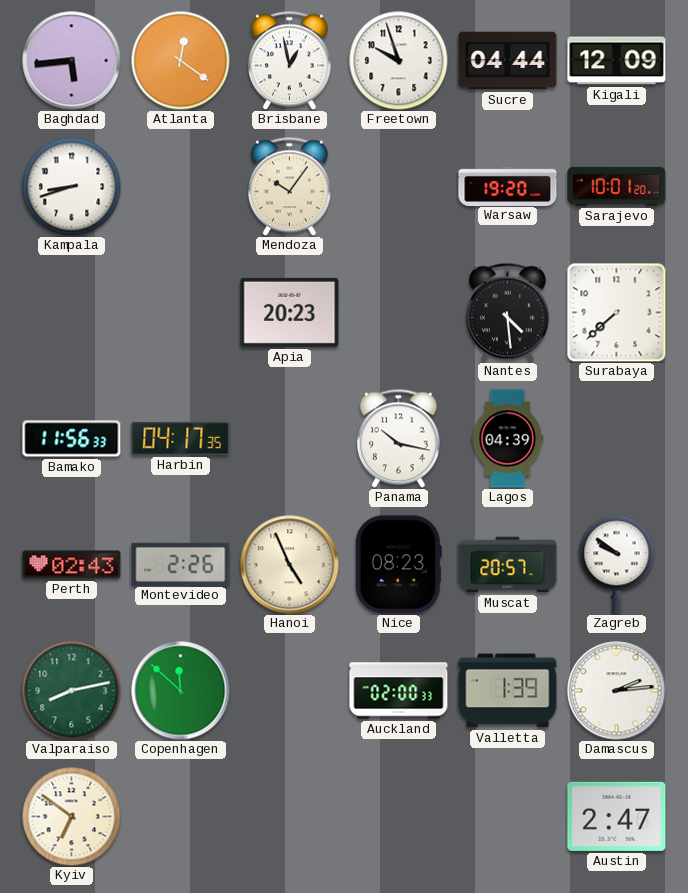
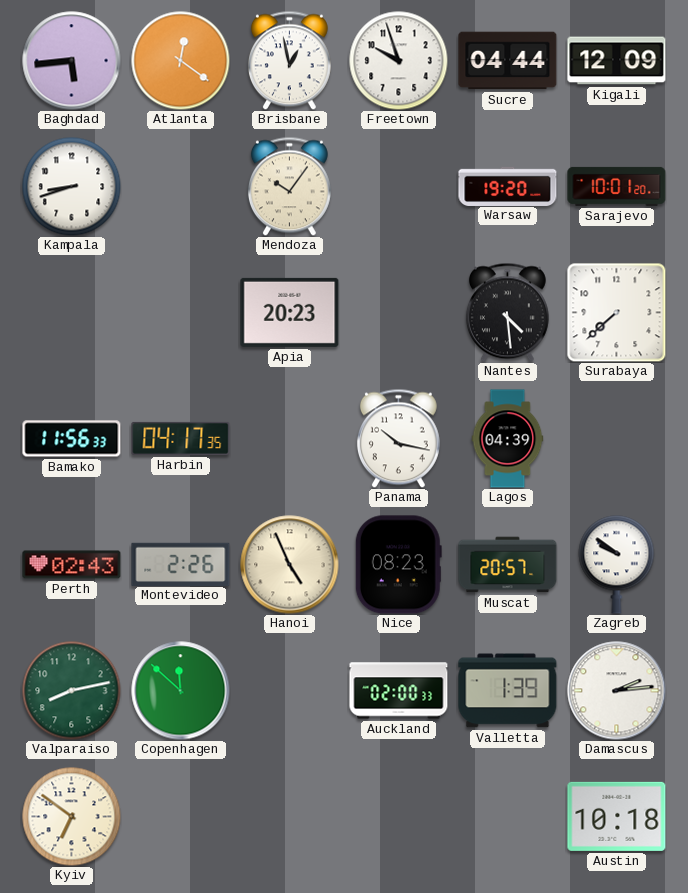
Austin: 2:47 -> 10:18
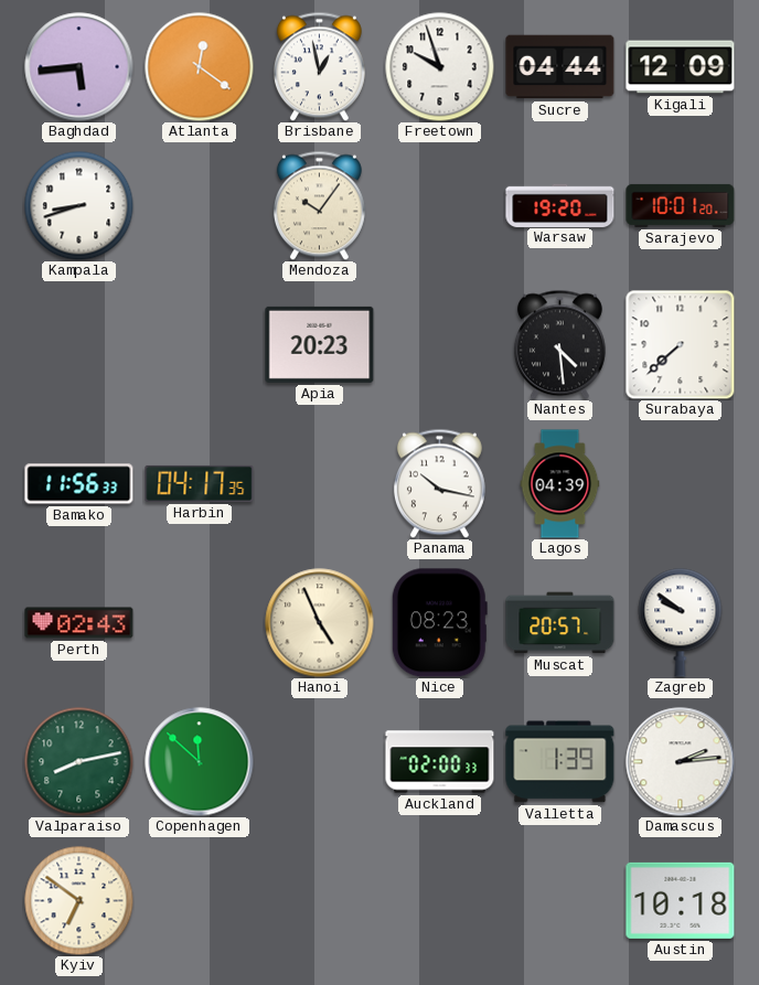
Montevideo: 2:26 -> none
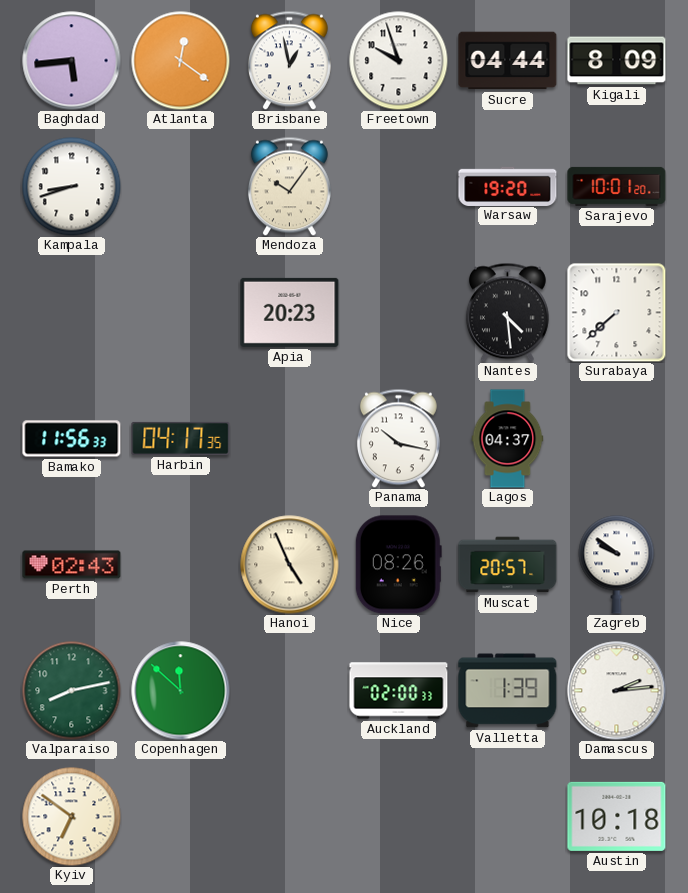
Kigali: 12:09 -> 8:09
Lagos: 04:39 -> 04:37
Nice: 08:23 -> 08:26
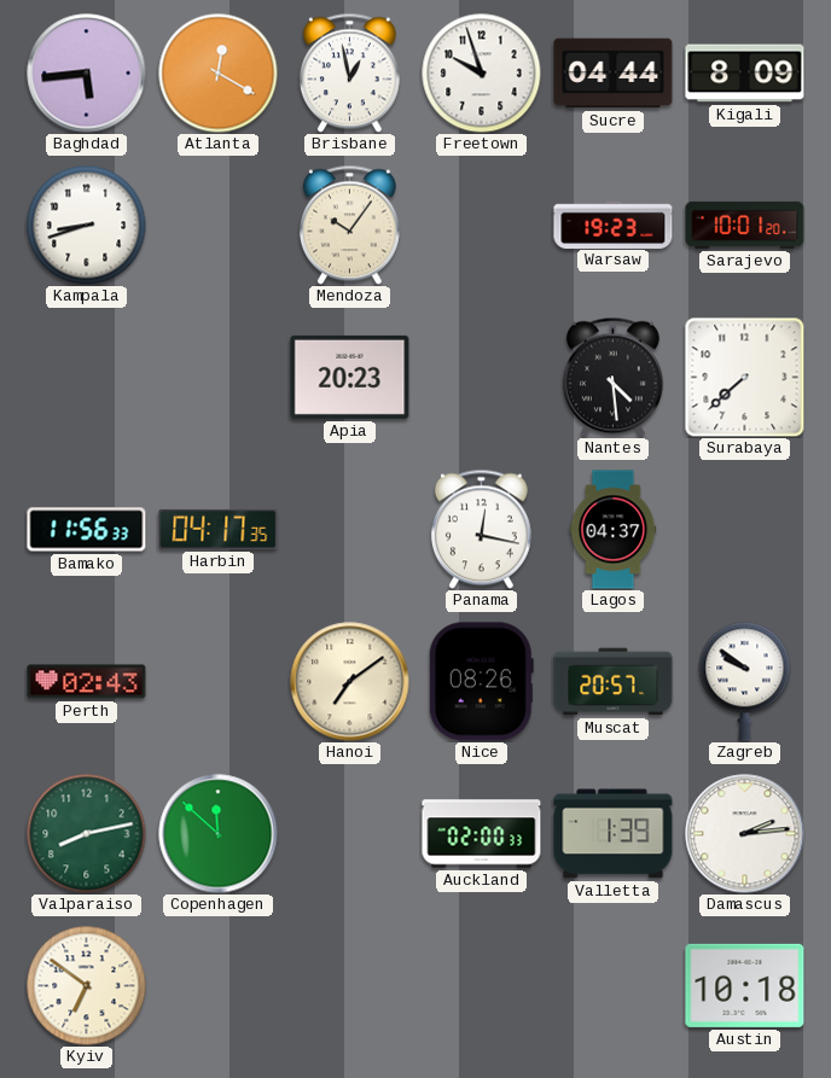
Atlanta: 12:21 -> 12:20
Warsaw: 19:20 -> 19:23
Panama: 10:17 -> 12:17
Hanoi: 4:56 -> 7:09
